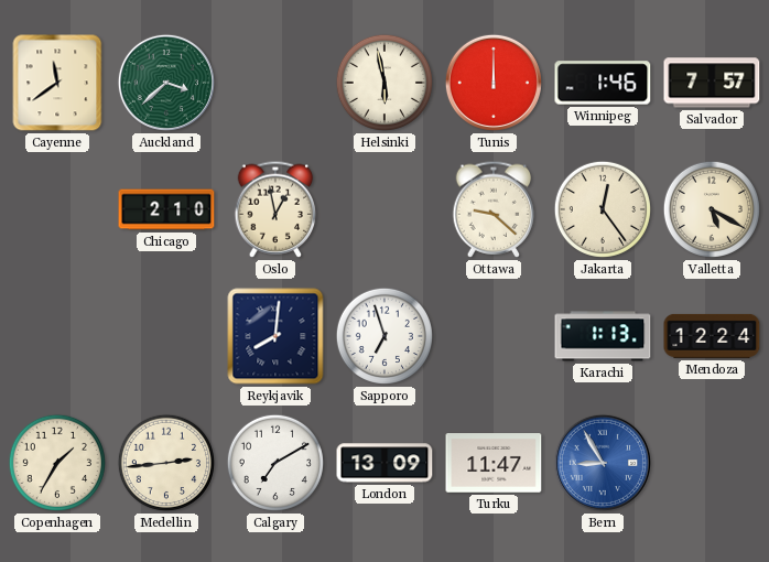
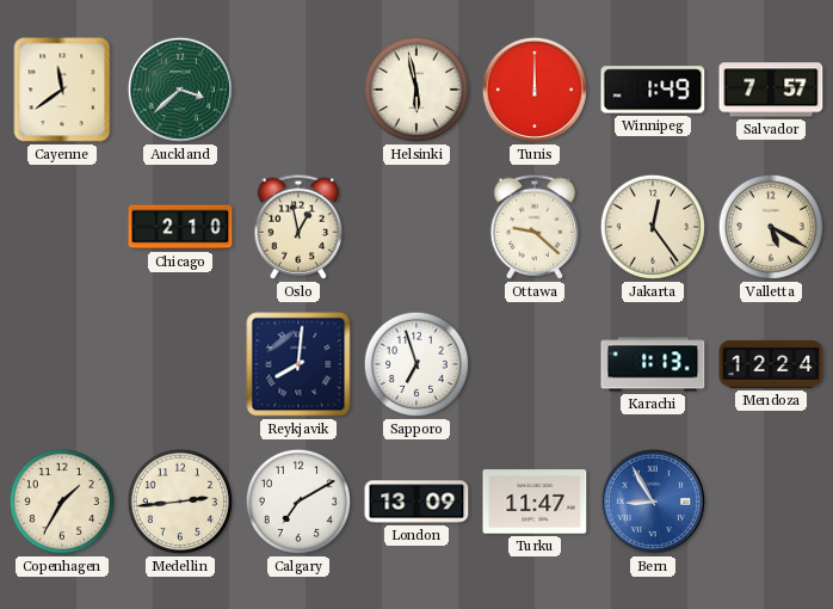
Winnipeg: 1:46 -> 1:49
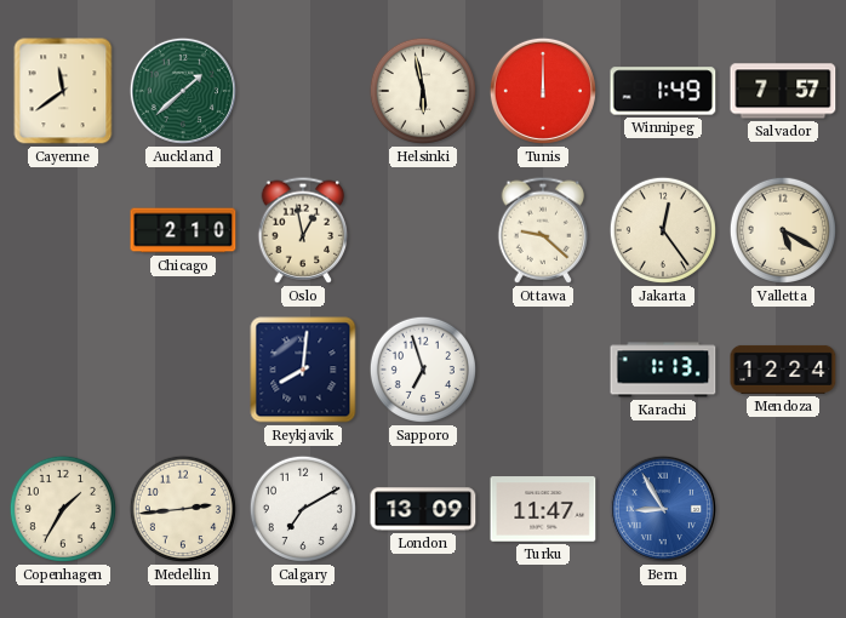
Auckland: 3:38 -> 1:38
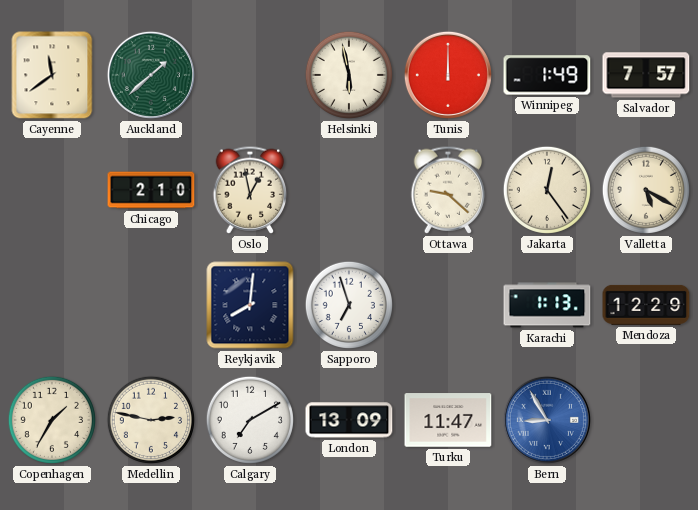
Mendoza: 12:24 -> 12:29
Medellin: 2:44 -> 2:47
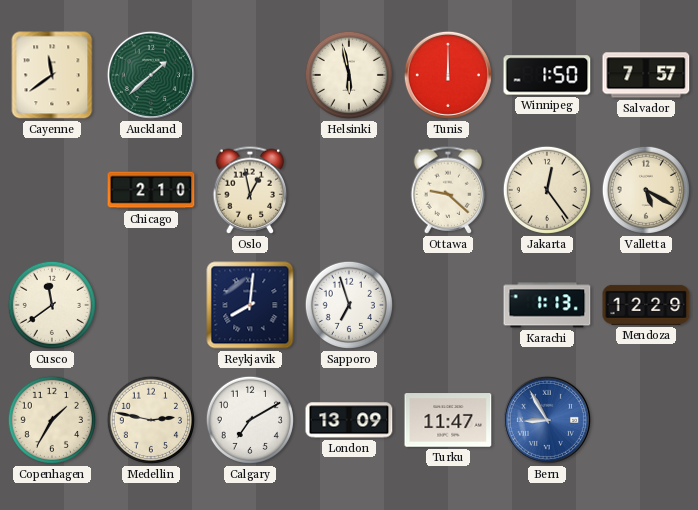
Winnipeg: 1:49 -> 1:50
Cusco: none -> 11:39
